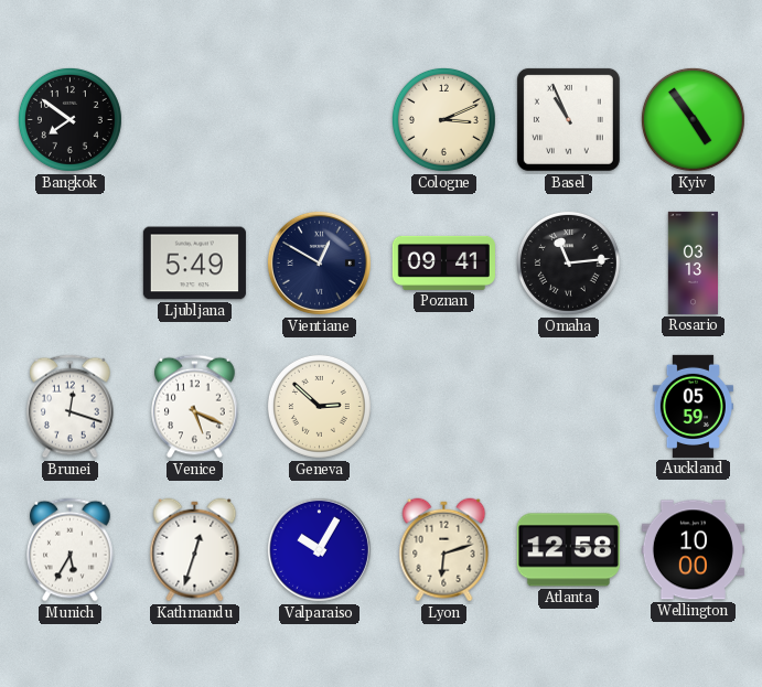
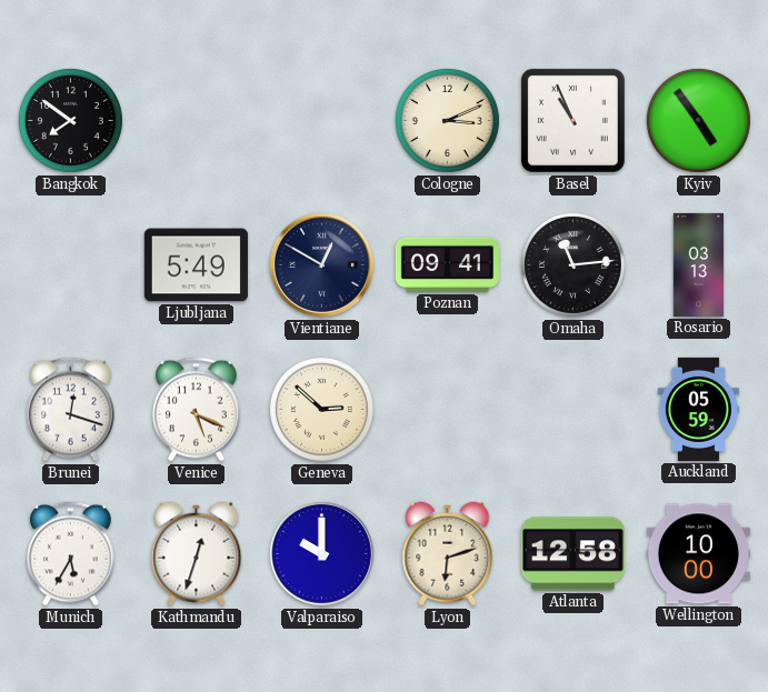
Valparaiso: 10:05 -> 10:00
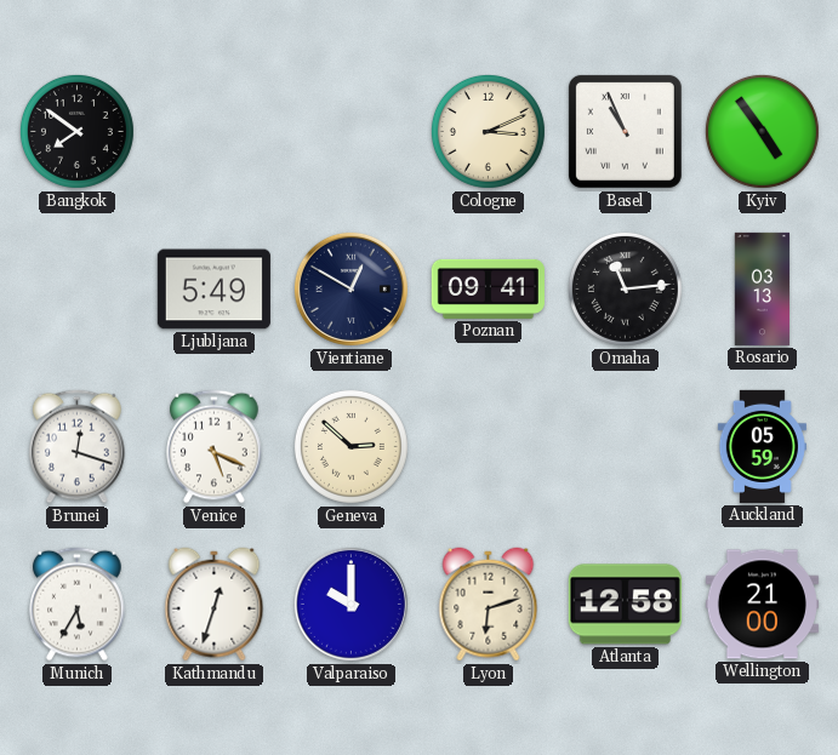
Wellington: 10:00 -> 21:00
